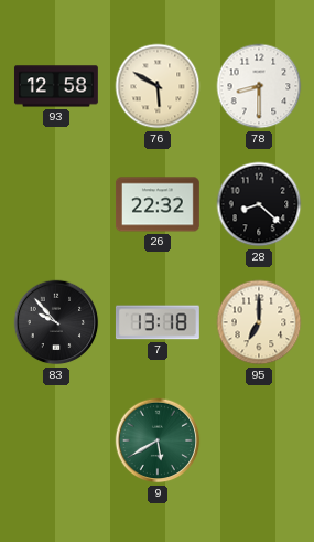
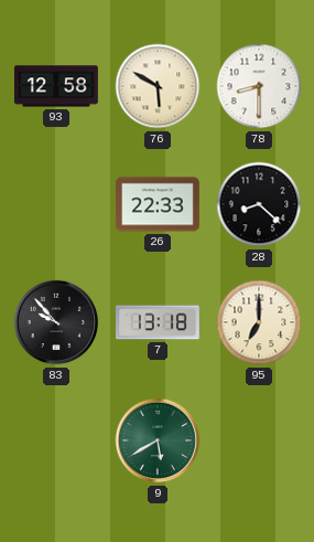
26: 22:32 -> 22:33
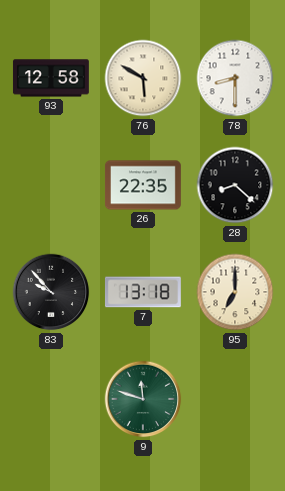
26: 22:33 -> 22:35
9: 5:40 -> 11:48
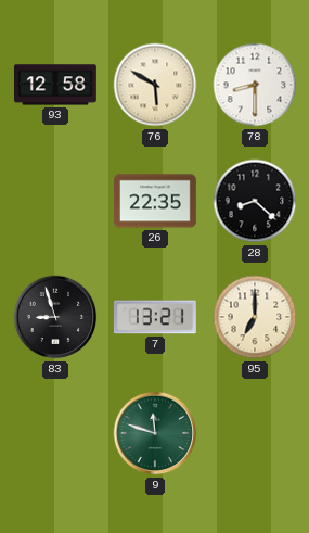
83: 9:53 -> 8:57
7: 13:18 -> 13:21
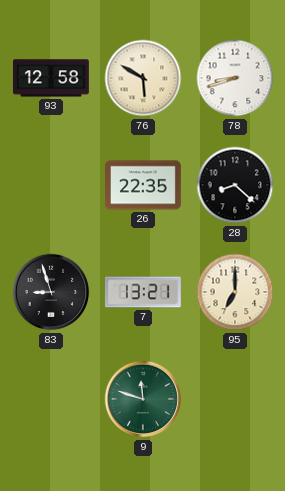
78: 8:30 -> 8:42
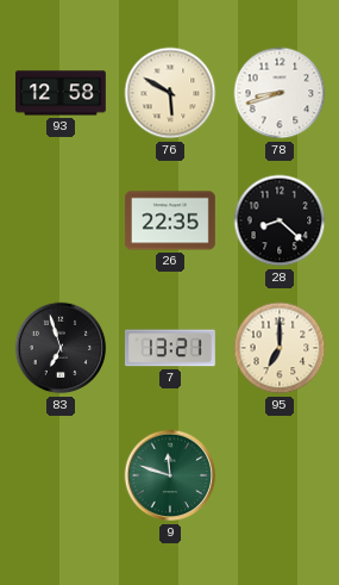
83: 8:57 -> 6:57
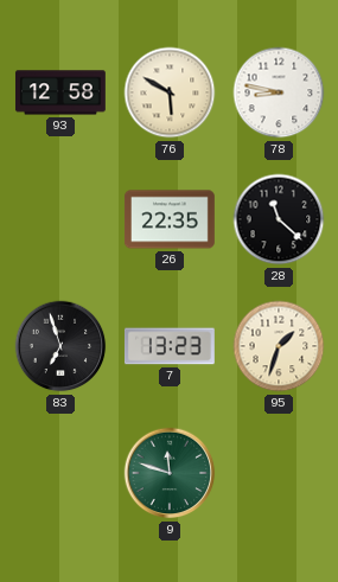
78: 8:42 -> 8:47
28: 8:22 -> 11:22
7: 13:21 -> 13:23
95: 7:00 -> 1:33
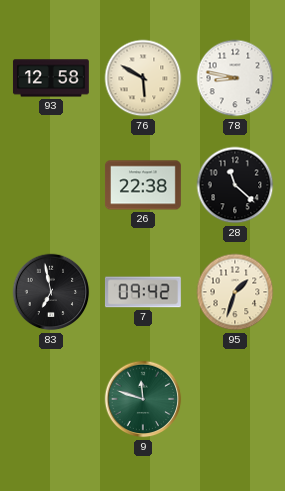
26: 22:35 -> 22:38
83: 6:57 -> 6:58
7: 13:23 -> 09:42
